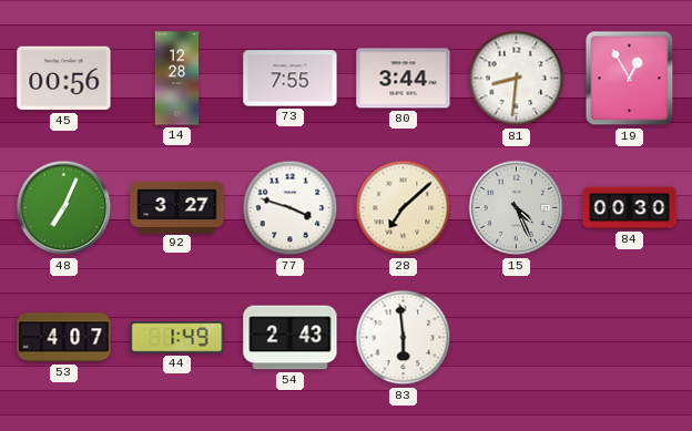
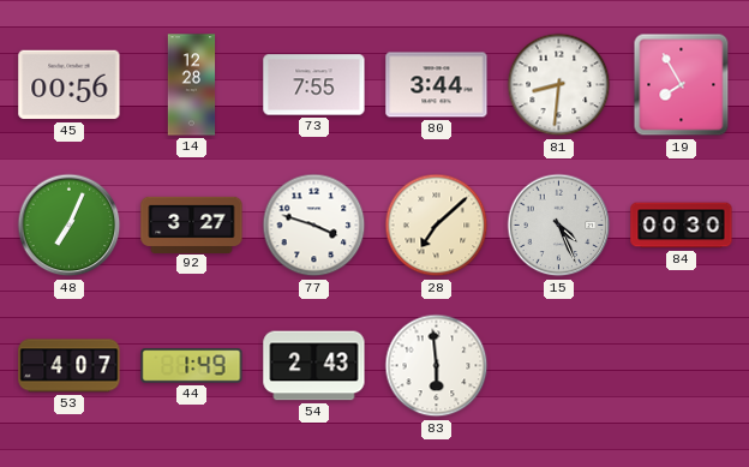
19: 12:55 -> 7:55
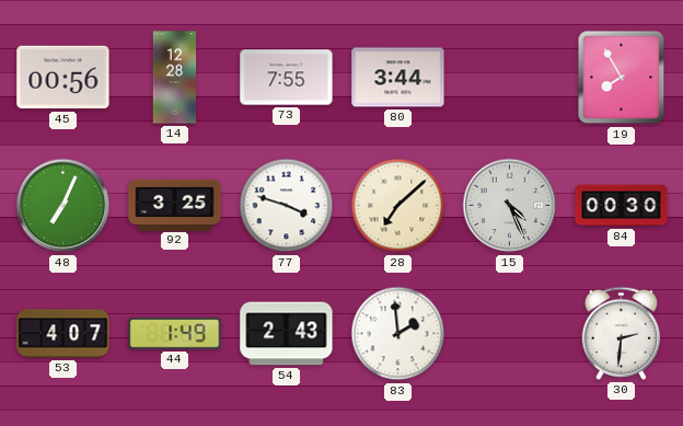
81: 8:31 -> none
92: 3:27 -> 3:25
83: 5:59 -> 1:59
30: none -> 2:31
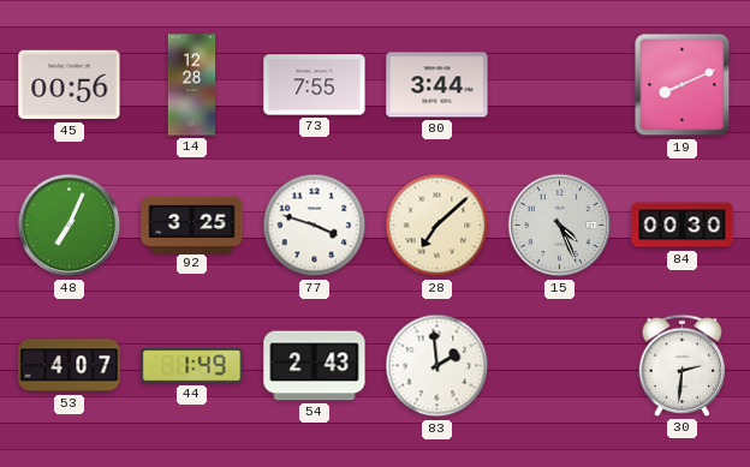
19: 7:55 -> 8:11
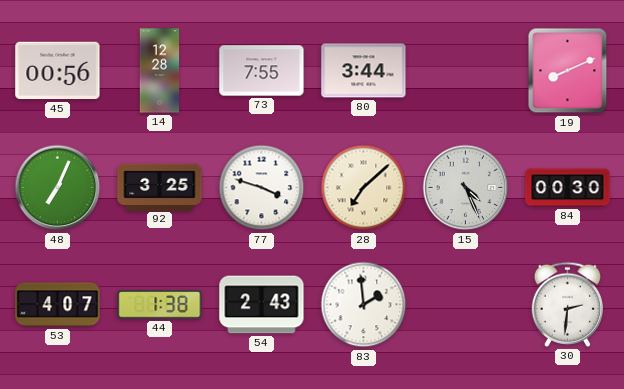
44: 1:49 -> 1:38
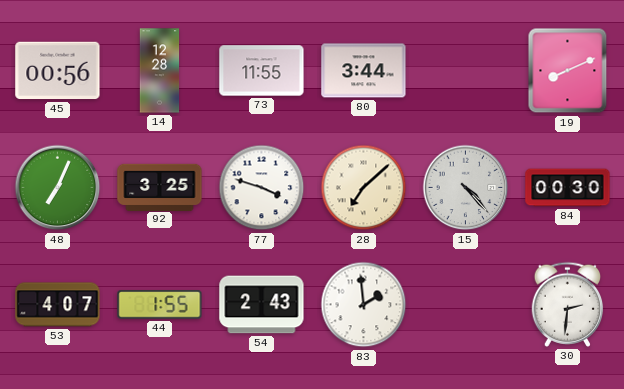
73: 7:55 -> 11:55
15: 4:26 -> 4:23
44: 1:38 -> 1:55
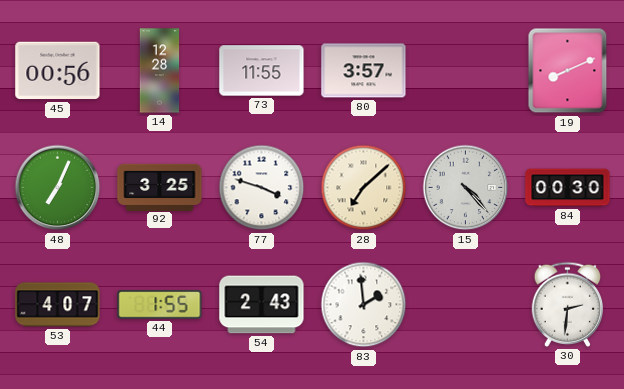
80: 3:44 -> 3:57
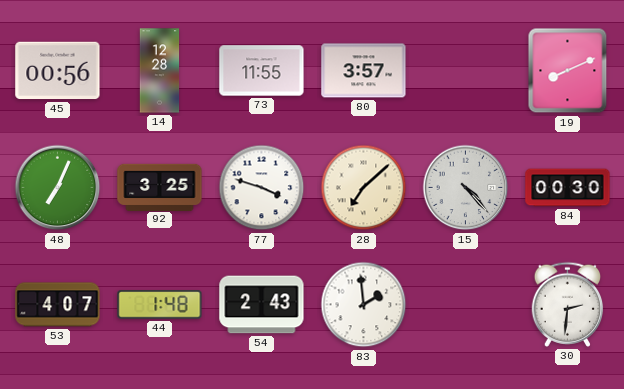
44: 1:55 -> 1:48
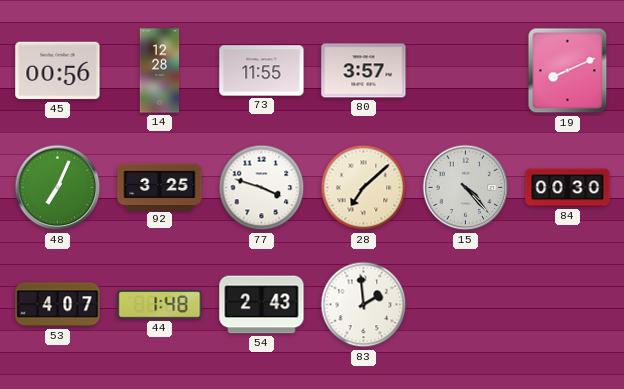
30: 2:31 -> none
